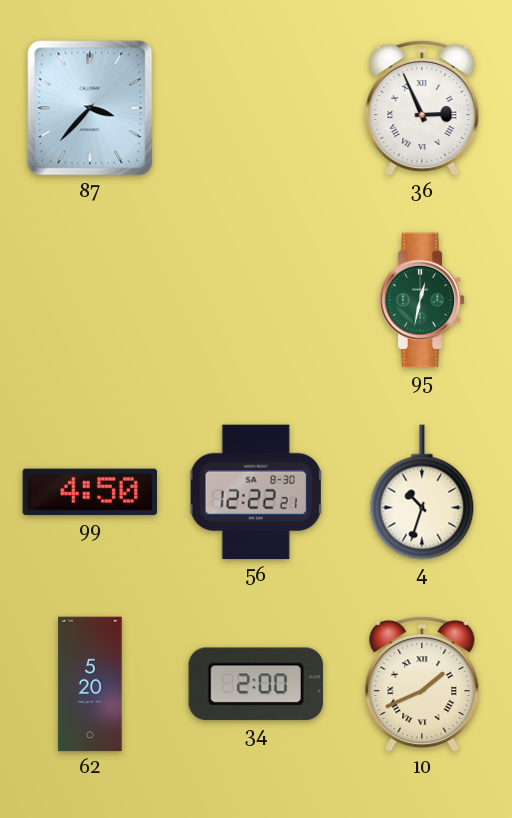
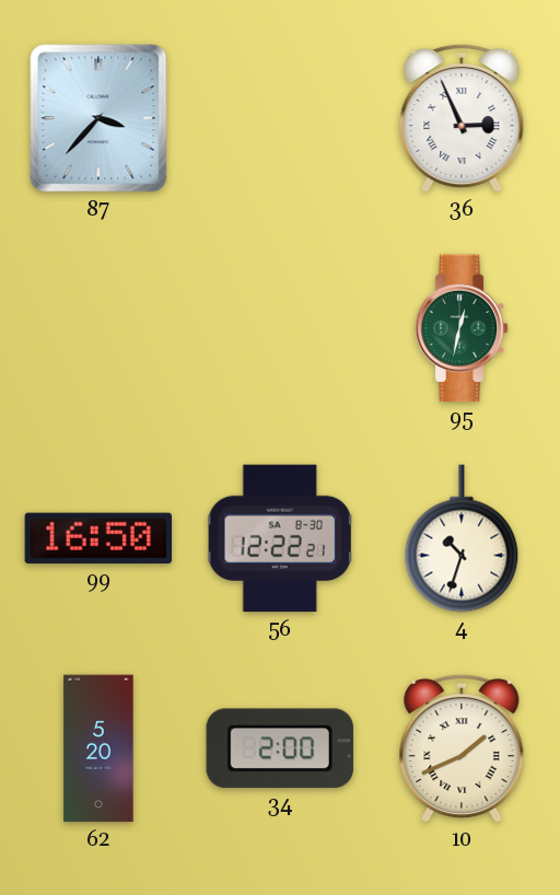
99: 4:50 -> 16:50
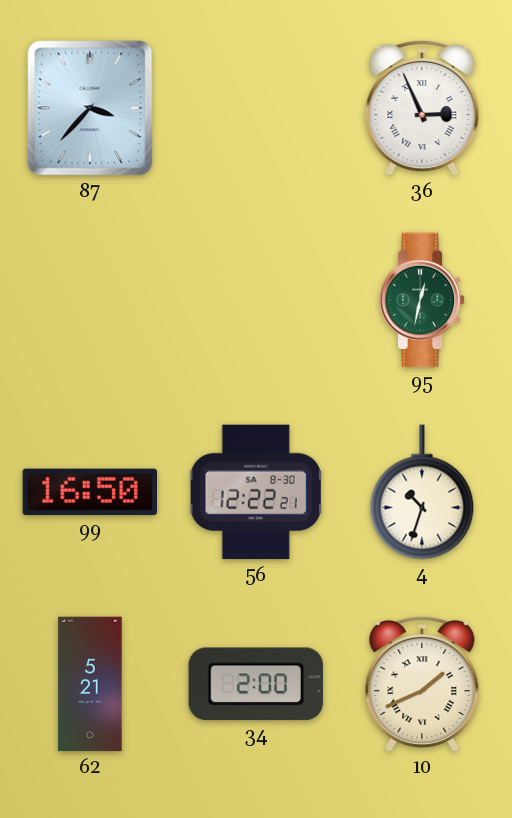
62: 5:20 -> 5:21
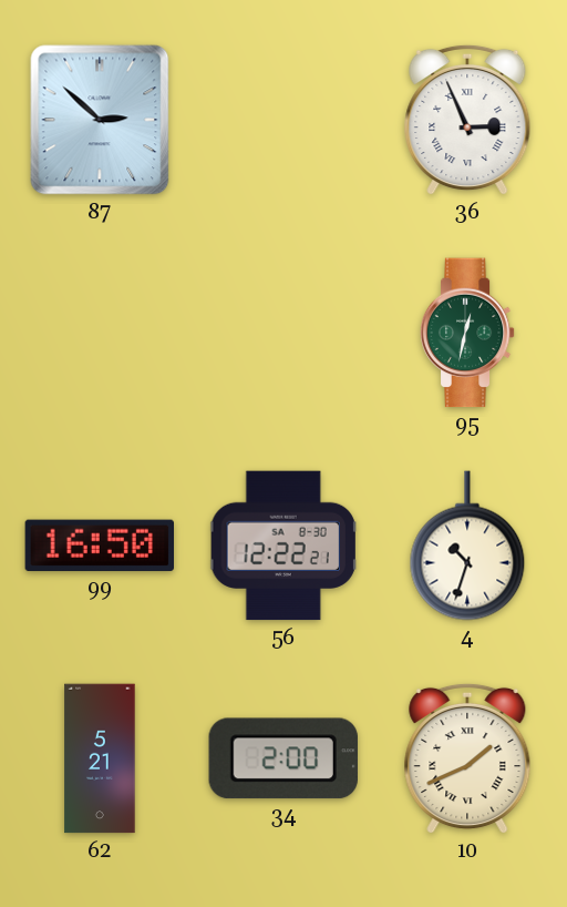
87: 3:37 -> 2:52
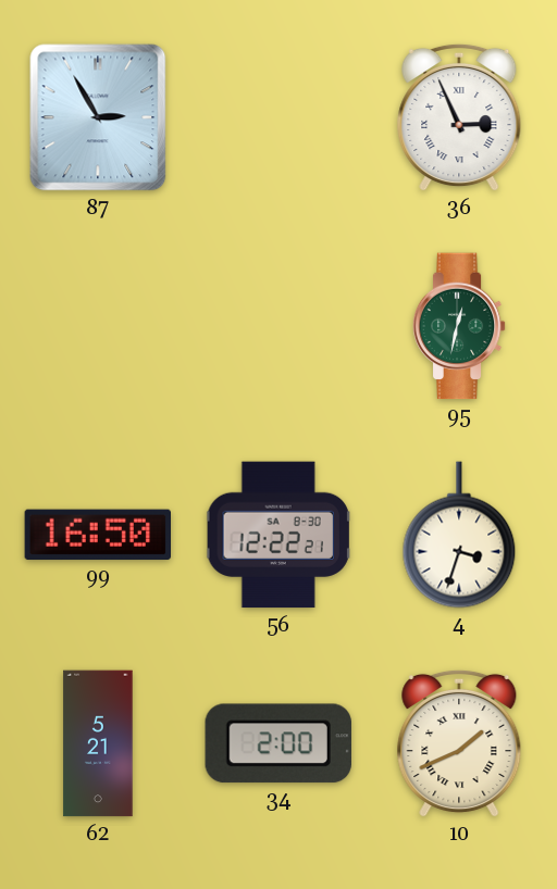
87: 2:52 -> 2:55
4: 10:33 -> 3:33
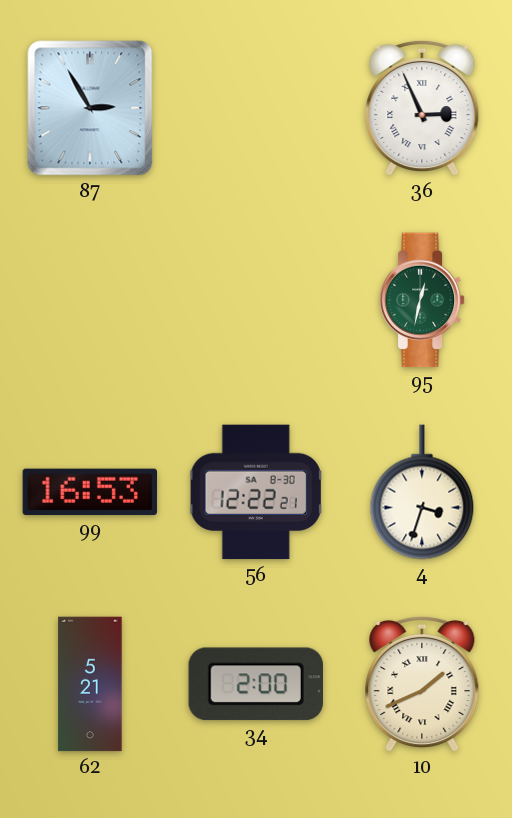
99: 16:50 -> 16:53
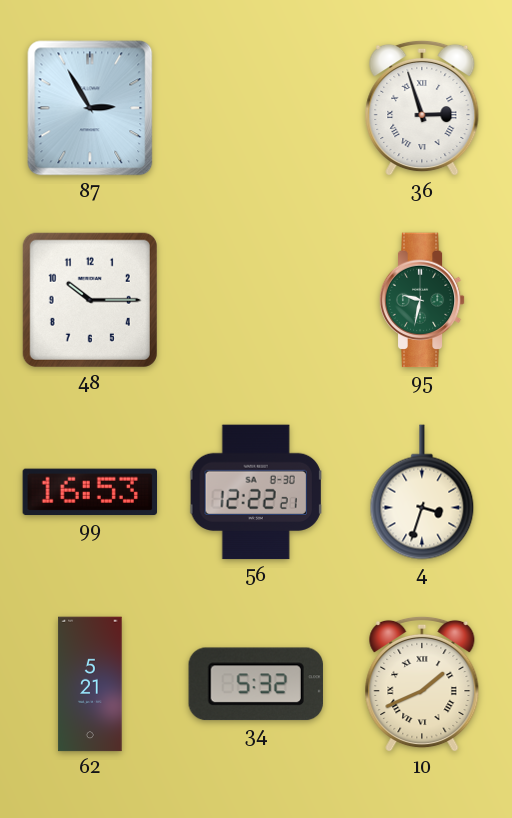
36: 2:56 -> 2:57
48: none -> 10:15
95: 12:32 -> 9:32
34: 2:00 -> 5:32
